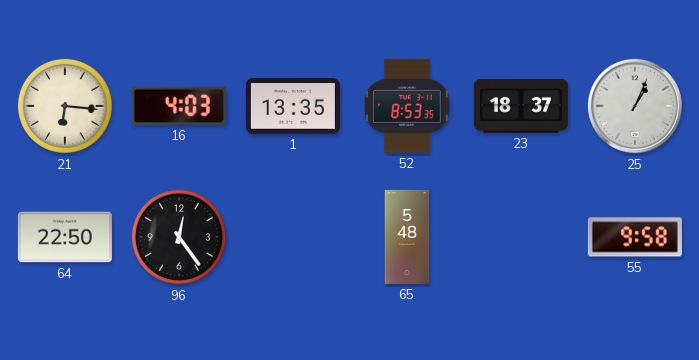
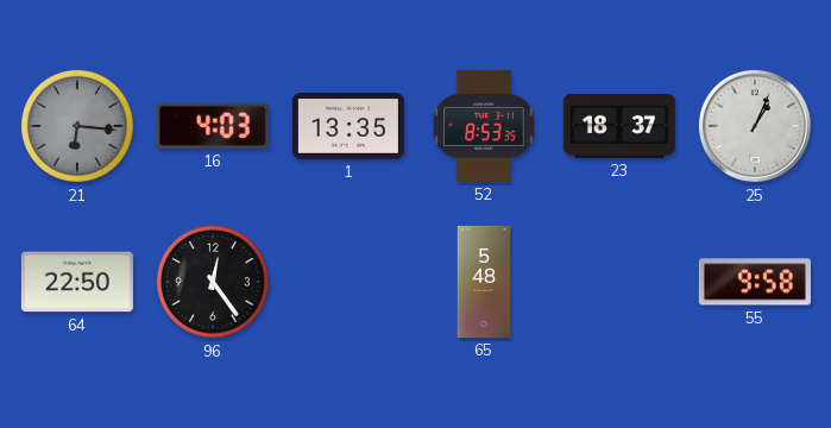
21 dial: cream -> grey
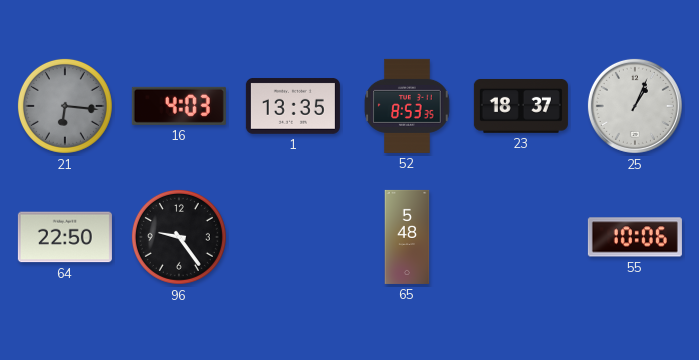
96: 12:24 -> 9:24
55: 9:58 -> 10:06
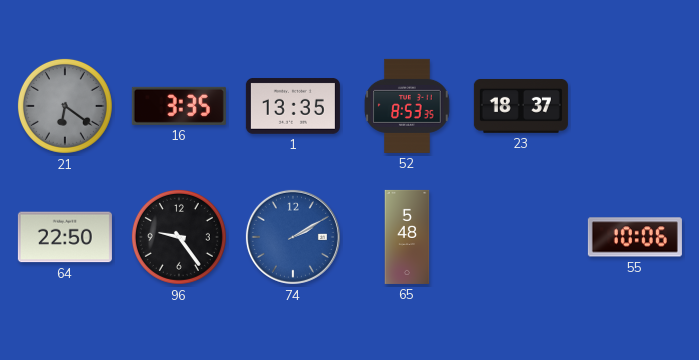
21: 6:16 -> 6:21
16: 4:03 -> 3:35
25: 1:04 -> none
74: none -> 2:10
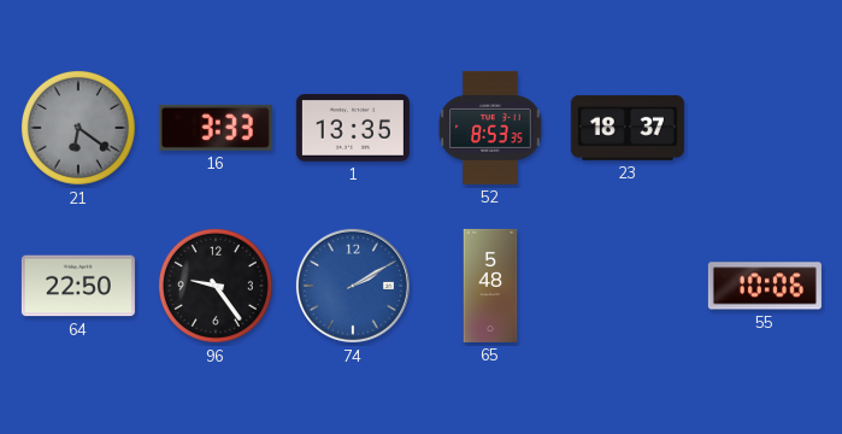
16: 3:35 -> 3:33
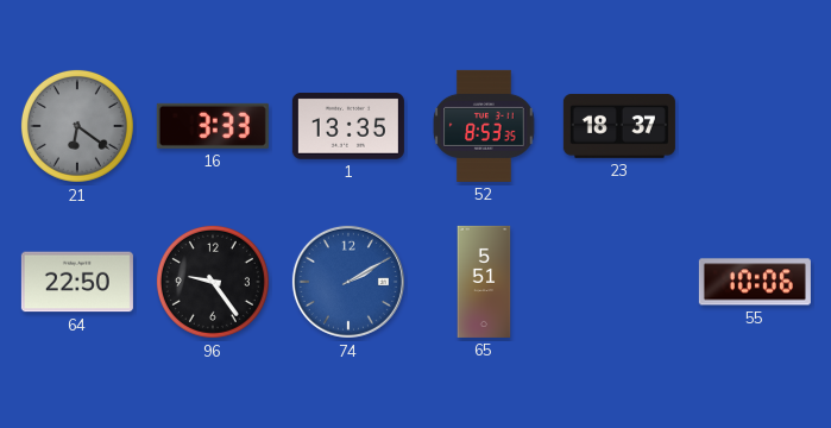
65: 5:48 -> 5:51
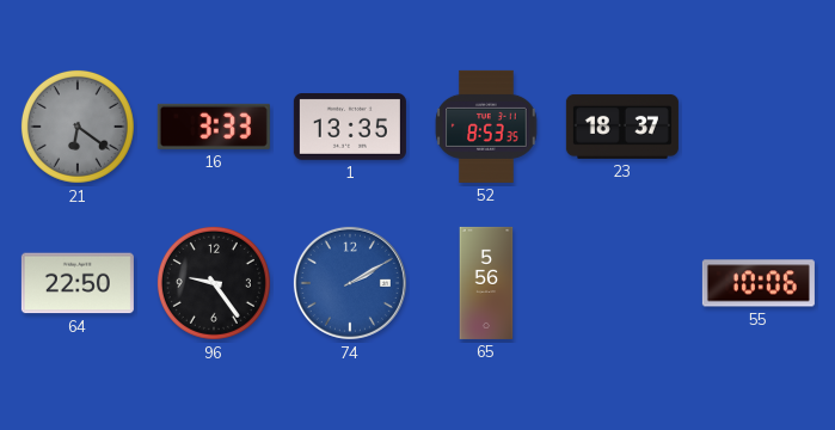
65: 5:51 -> 5:56
